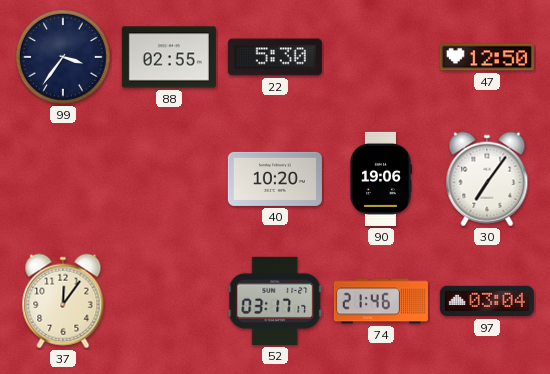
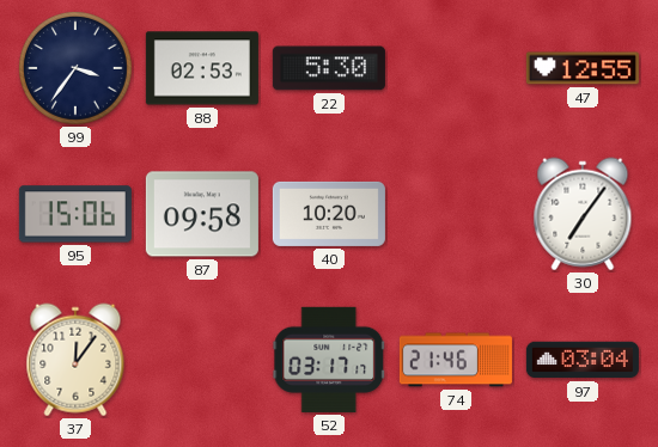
88: 02:55 -> 02:53
47: 12:50 -> 12:55
95: none -> 15:06
87: none -> 09:58
90: 19:06 -> none
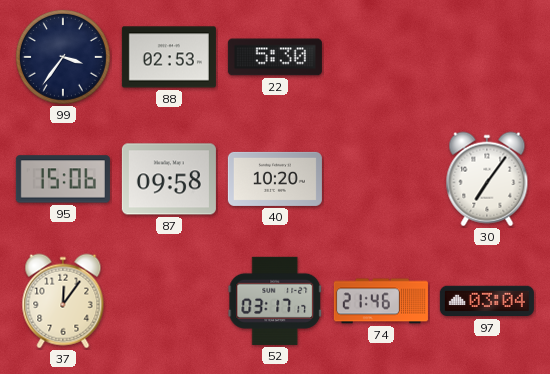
47: 12:55 -> none
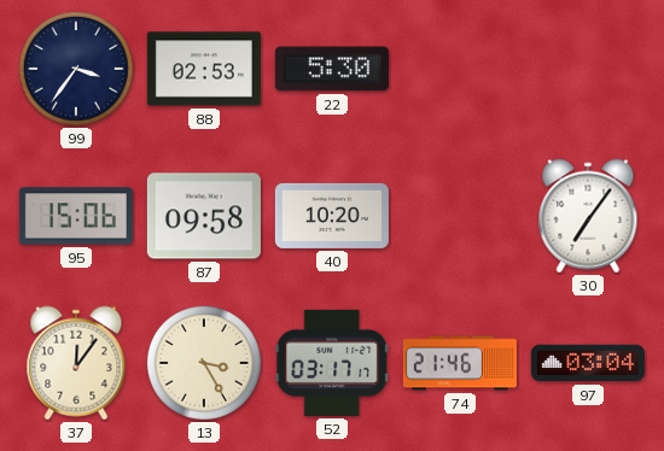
13: none -> 3:25
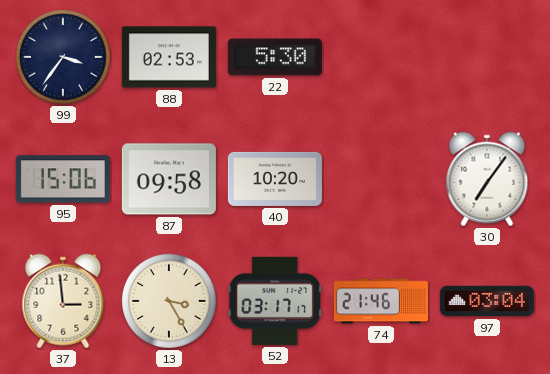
37: 12:06 -> 2:59
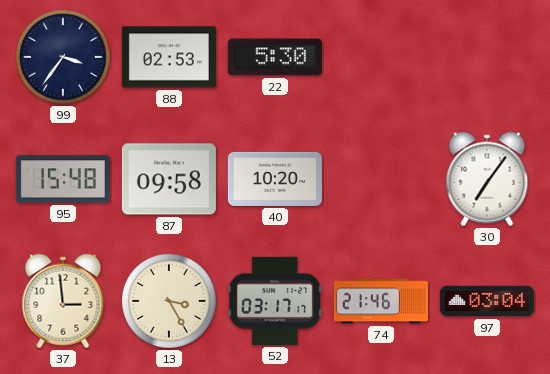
95: 15:06 -> 15:48
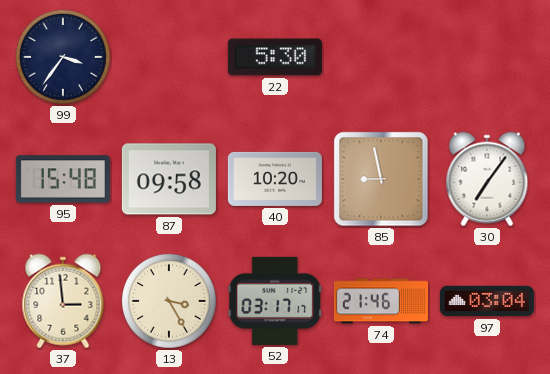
88: 02:53 -> none
85: none -> 8:58
